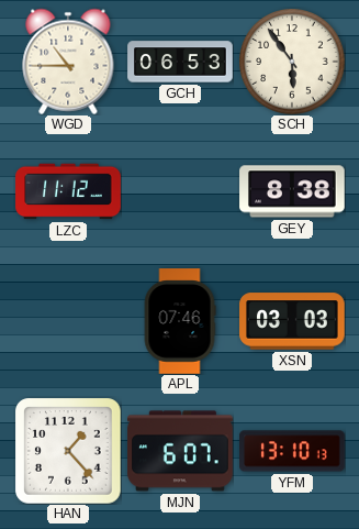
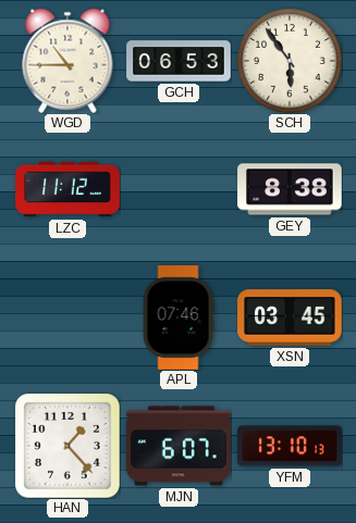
XSN: 03:03 -> 03:45
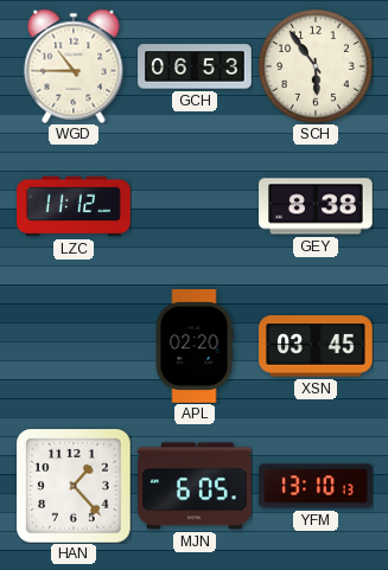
APL: 07:46 -> 02:20
MJN: 6:07 -> 6:05
